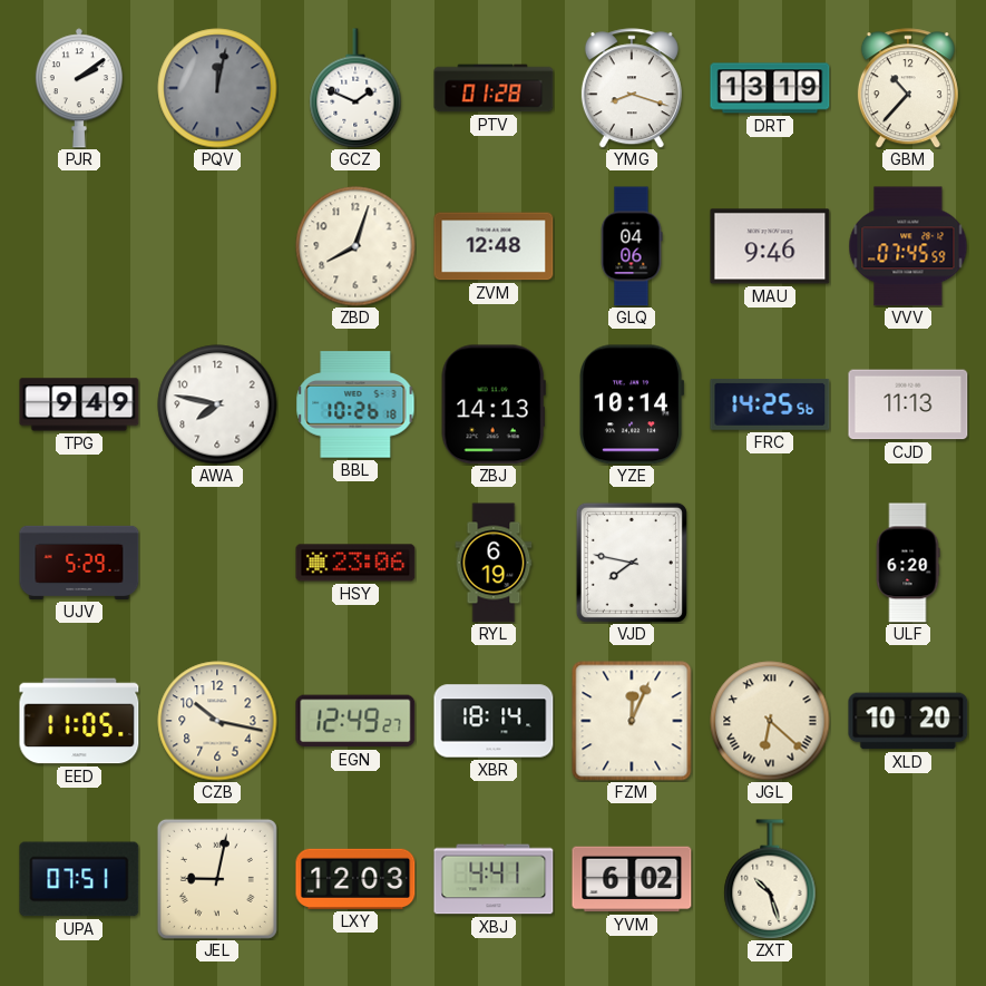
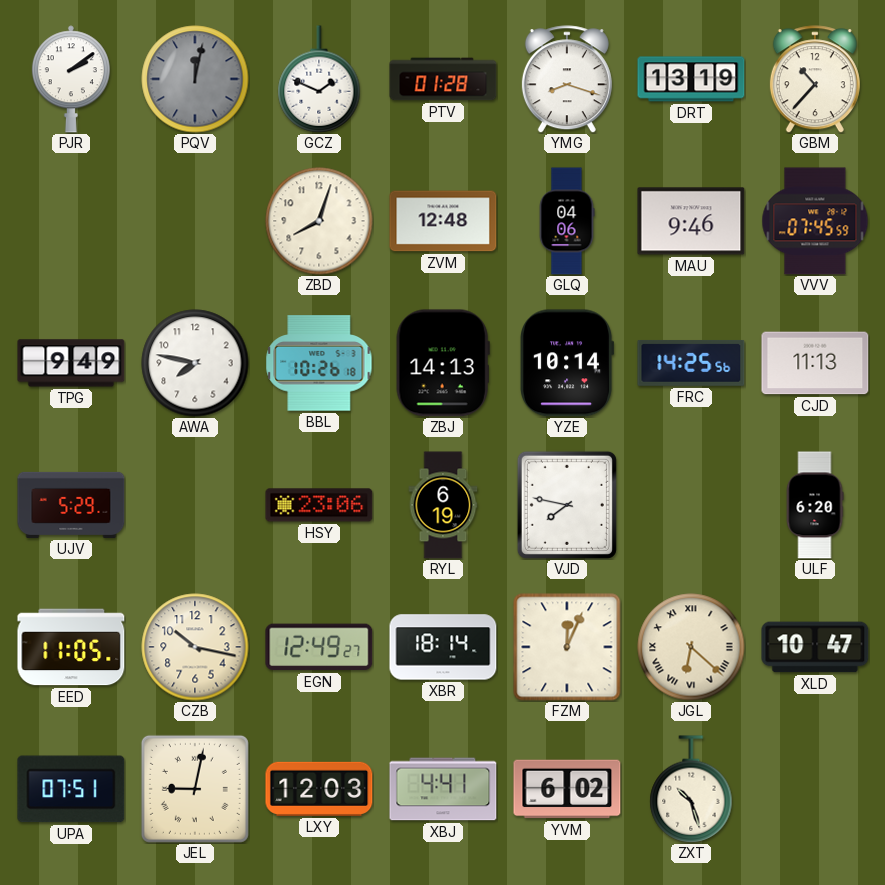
XLD: 10:20 -> 10:47
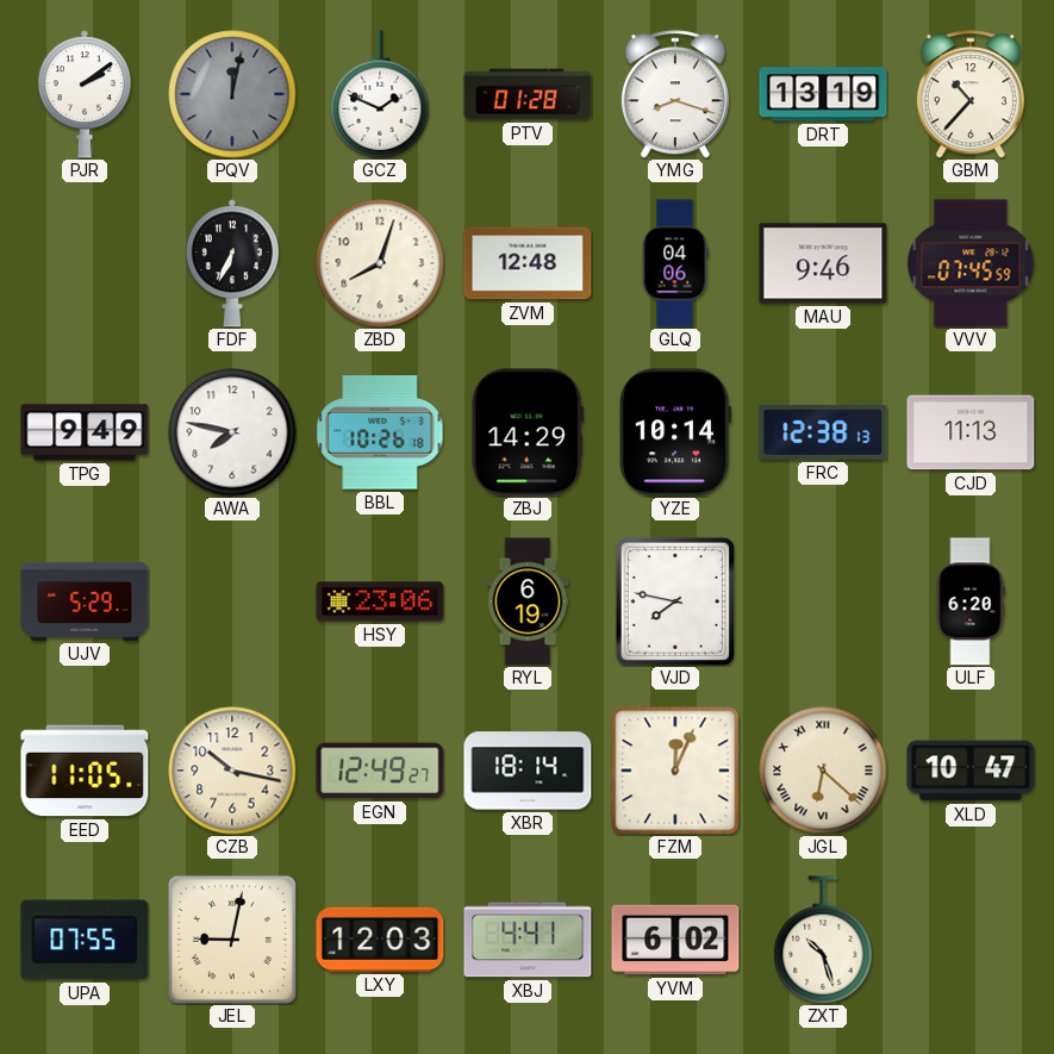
FDF: none -> 6:34
ZBJ: 14:13 -> 14:29
FRC: 14:25 -> 12:38
UPA: 07:51 -> 07:55
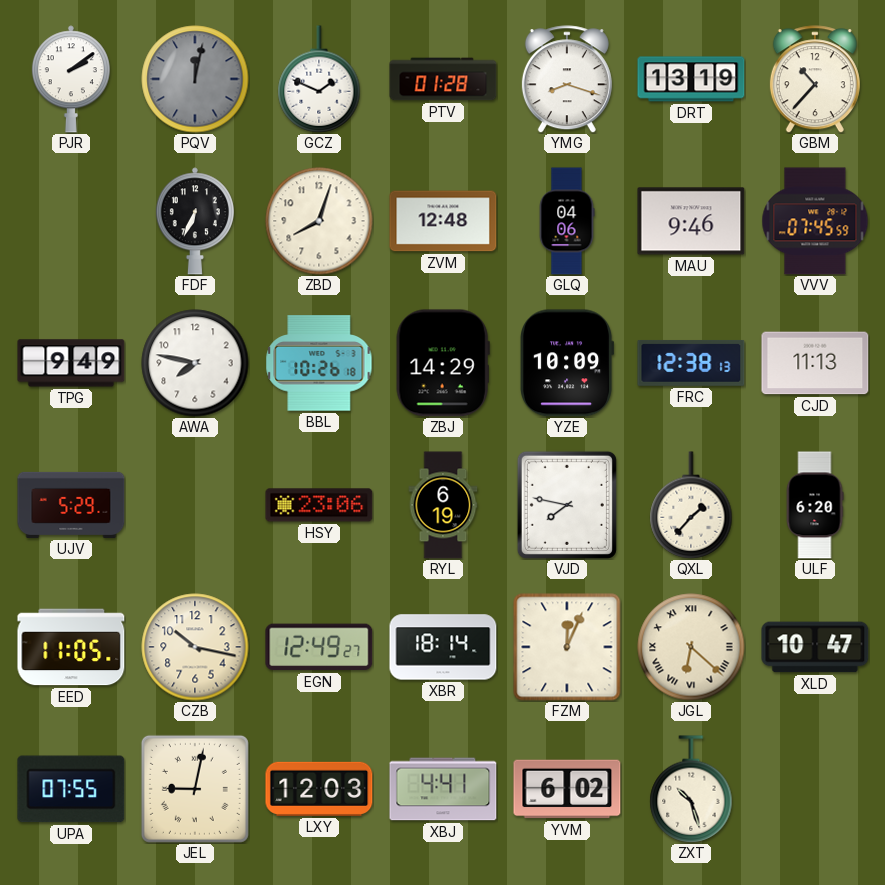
YZE: 10:14 -> 10:09
QXL: none -> 1:37
